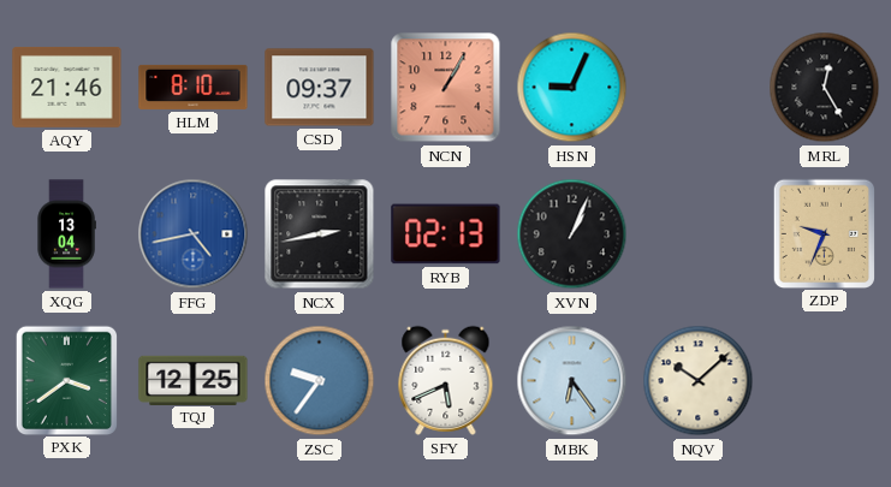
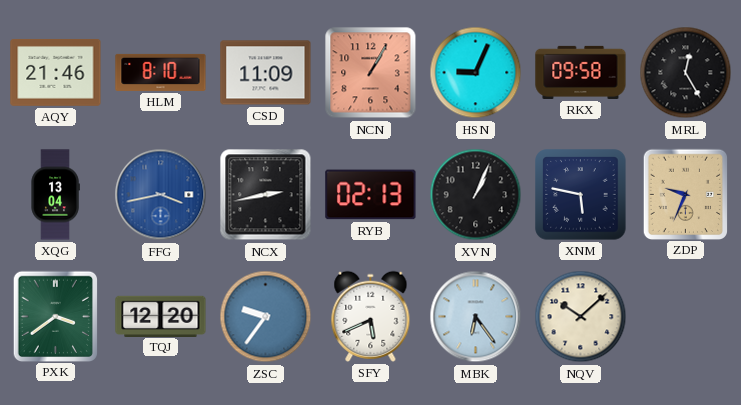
CSD: 09:37 -> 11:09
RKX: none -> 09:58
FFG: 4:43 -> 3:43
XNM: none -> 5:47
TQJ: 12:25 -> 12:20
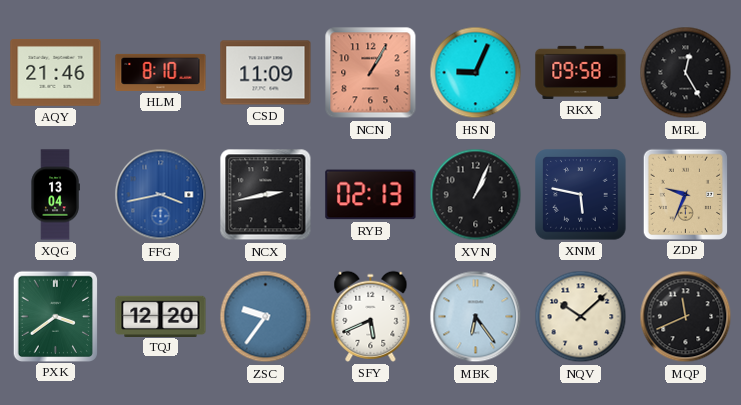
MQP: none -> 11:41
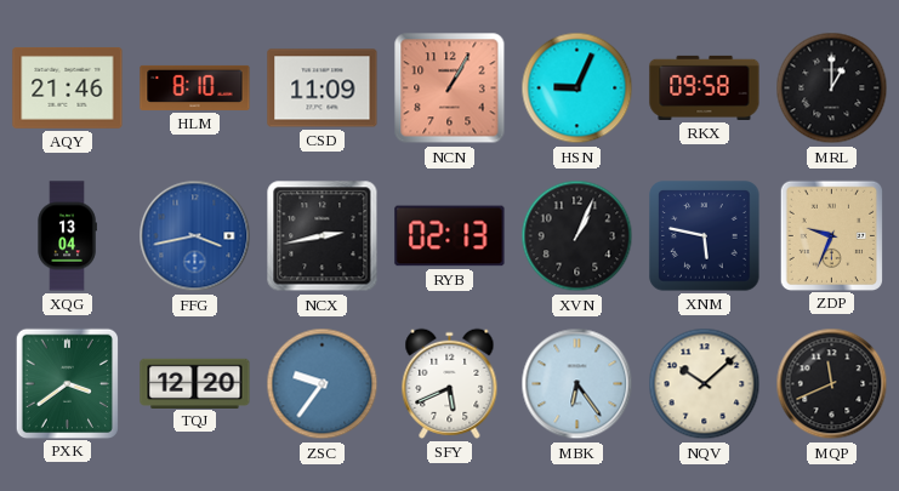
MRL: 12:25 -> 1:00
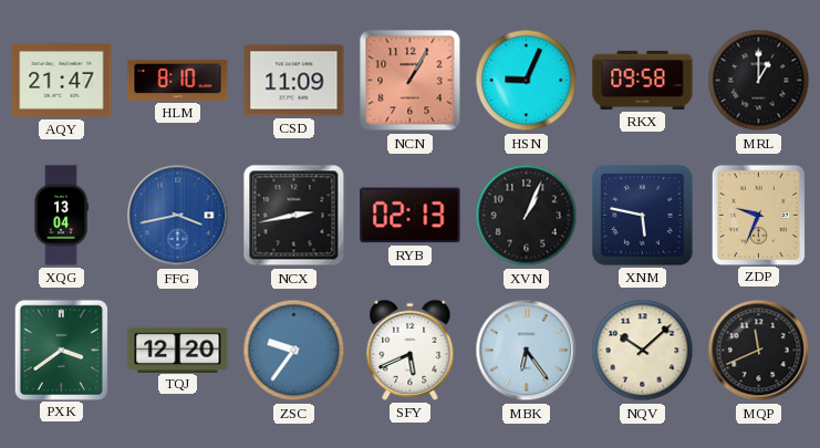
AQY: 21:46 -> 21:47
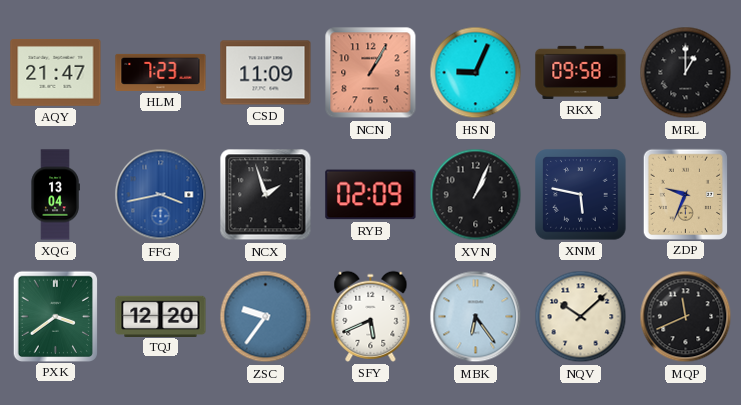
HLM: 8:10 -> 7:23
NCX: 2:43 -> 1:57
RYB: 02:13 -> 02:09
